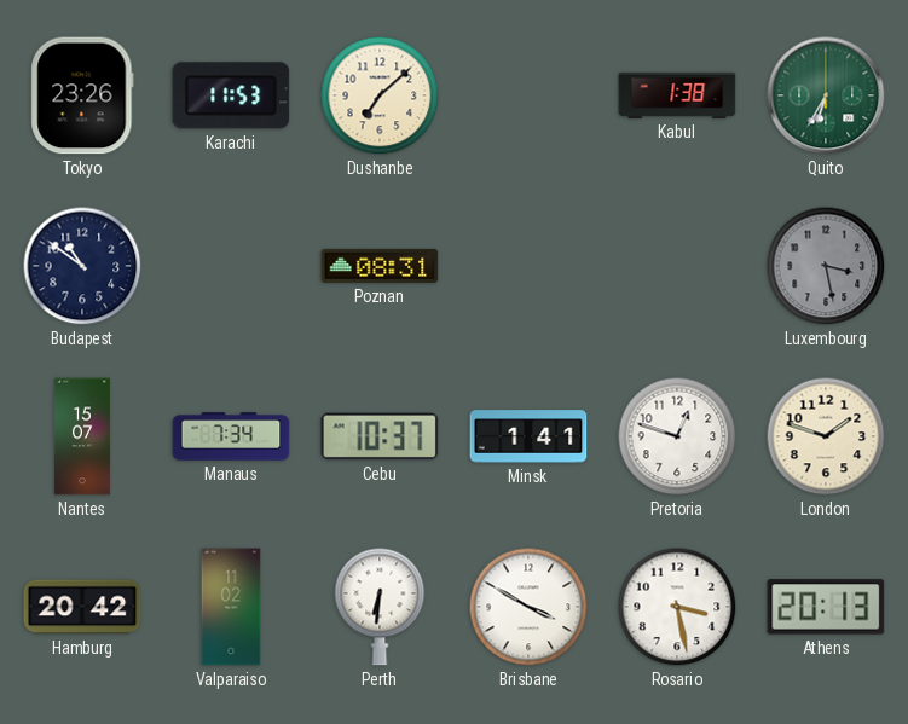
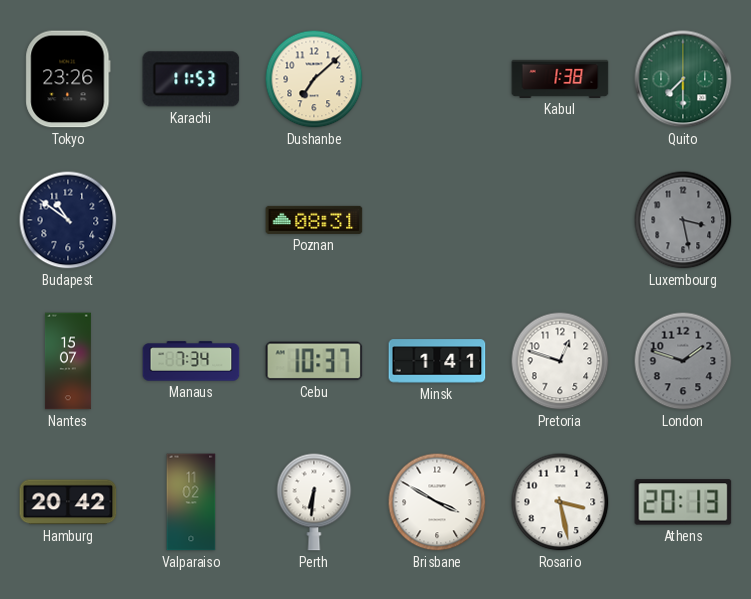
Quito: 6:35 -> 7:30
London dial: cream -> grey
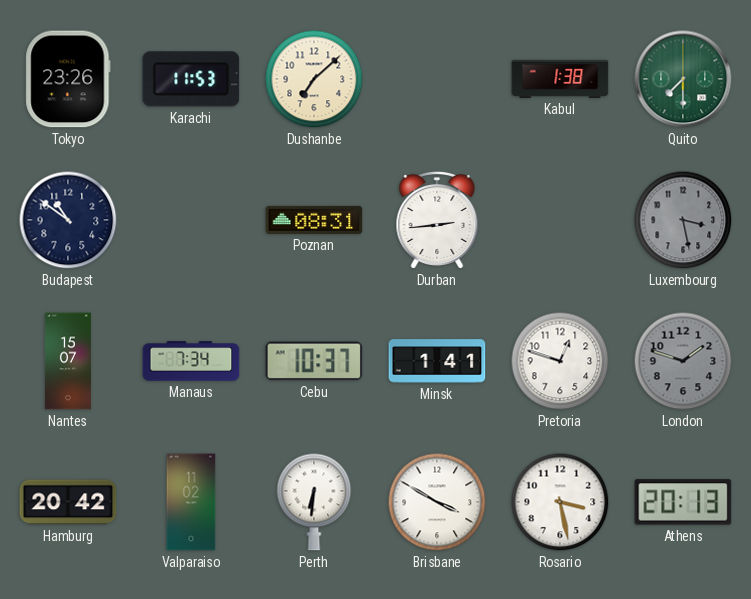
Durban: none -> 2:44
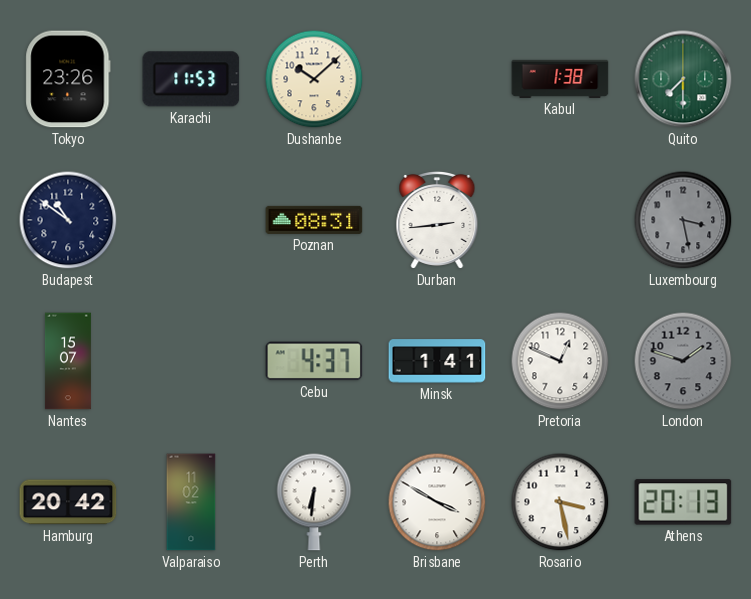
Dushanbe: 7:08 -> 10:08
Manaus: 7:34 -> none
Cebu: 10:37 -> 4:37
Pretoria: 12:48 -> 12:49
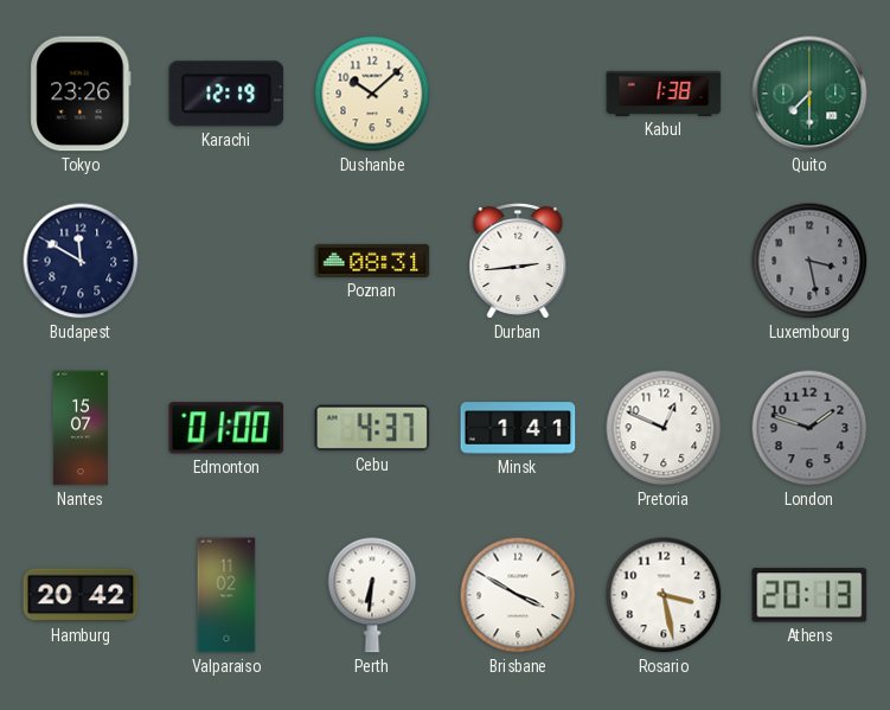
Karachi: 11:53 -> 12:19
Budapest: 10:51 -> 11:50
Edmonton: none -> 01:00
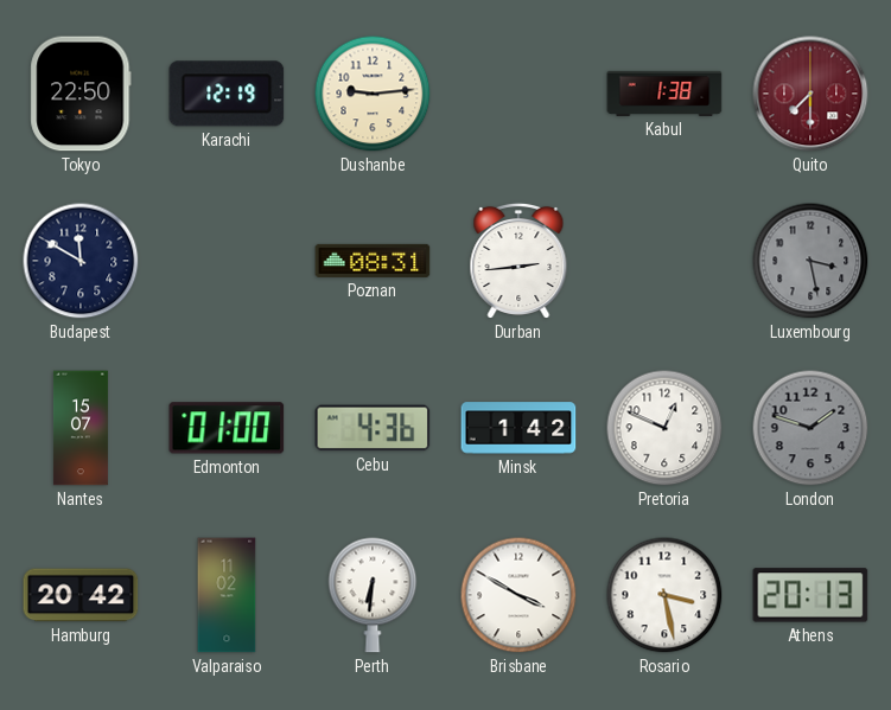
Tokyo: 23:26 -> 22:50
Dushanbe: 10:08 -> 9:14
Quito dial: green -> burgundy
Cebu: 4:37 -> 4:36
Minsk: 1:41 -> 1:42
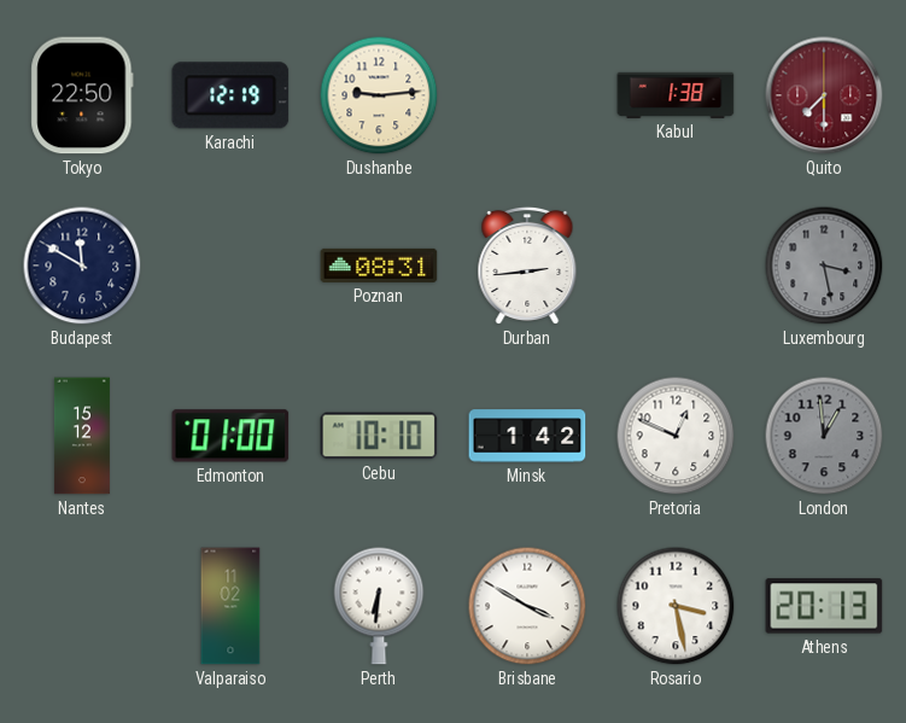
Nantes: 15:07 -> 15:12
Cebu: 4:36 -> 10:10
London: 1:48 -> 12:59
Hamburg: 20:42 -> none
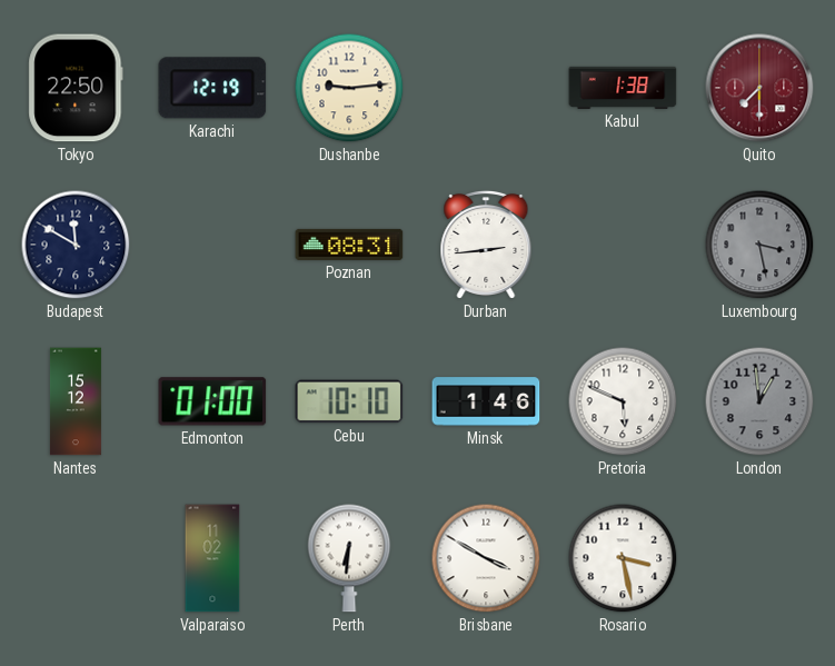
Minsk: 1:42 -> 1:46
Pretoria: 12:49 -> 5:49
Athens: 20:13 -> none
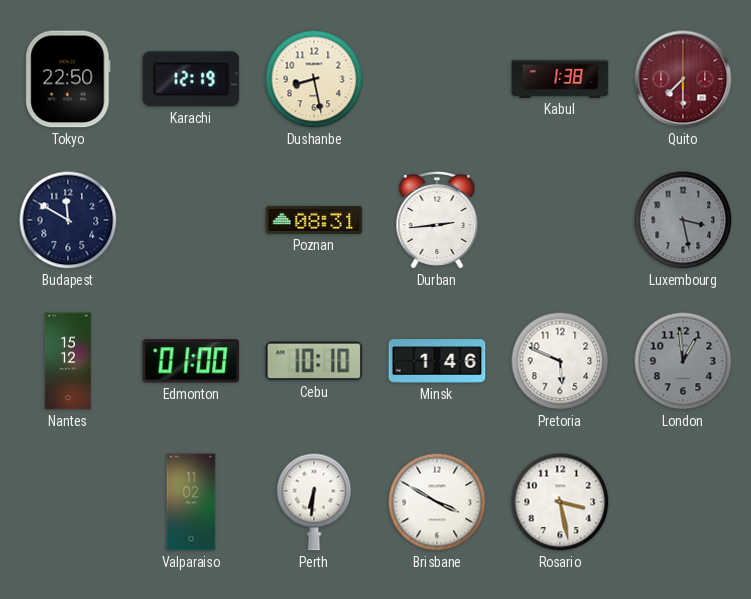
Dushanbe: 9:14 -> 8:28
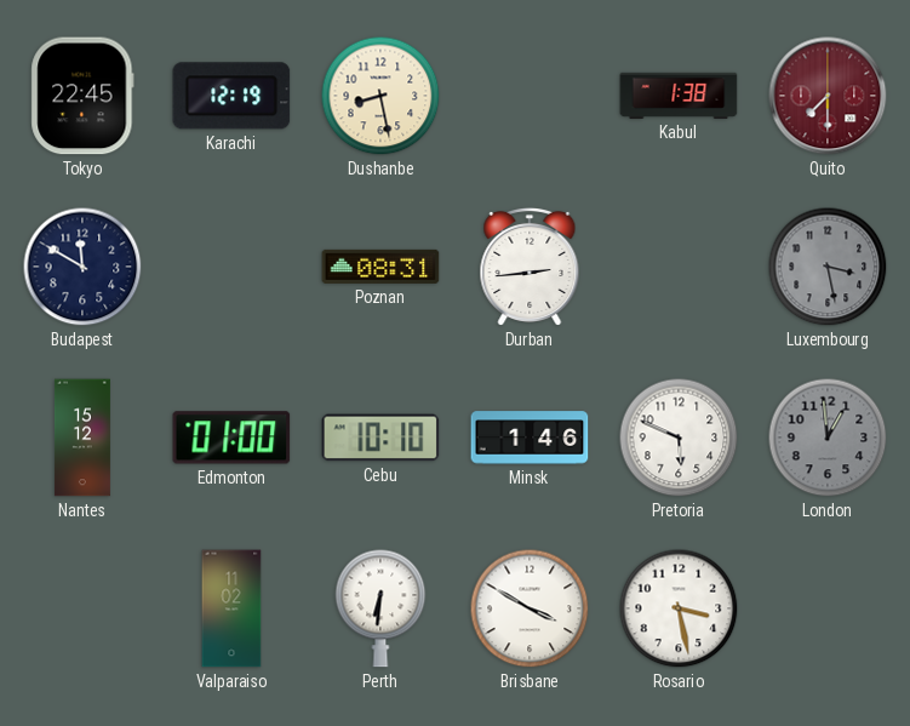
Tokyo: 22:50 -> 22:45
